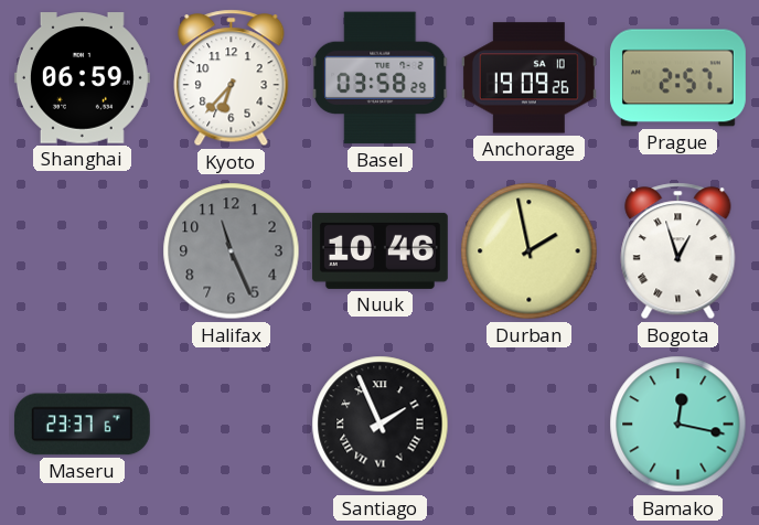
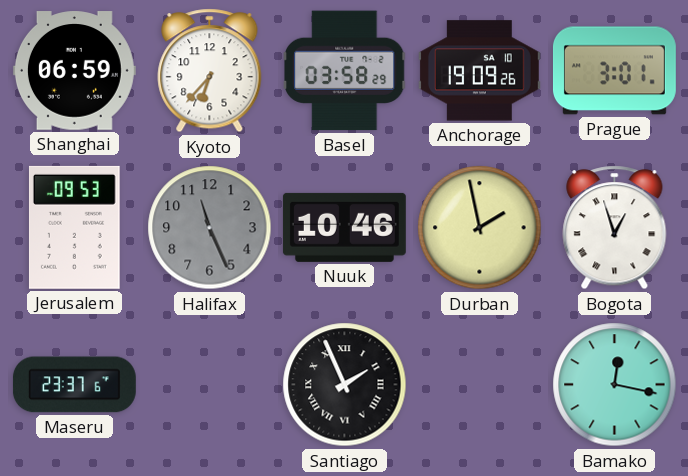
Prague: 2:57 -> 3:01
Jerusalem: none -> 09:53
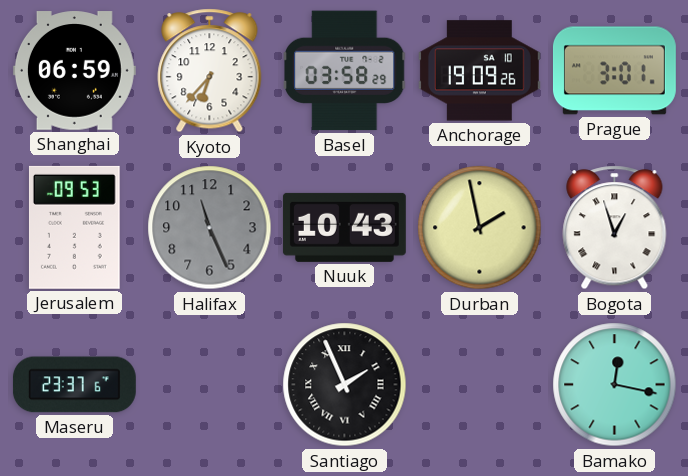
Nuuk: 10:46 -> 10:43
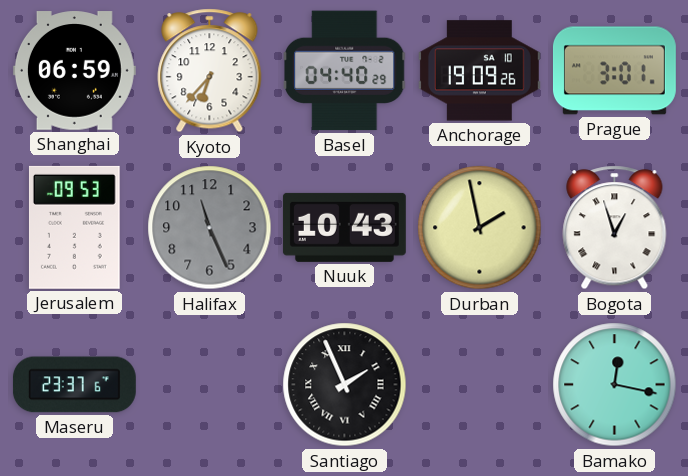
Basel: 03:58 -> 04:40
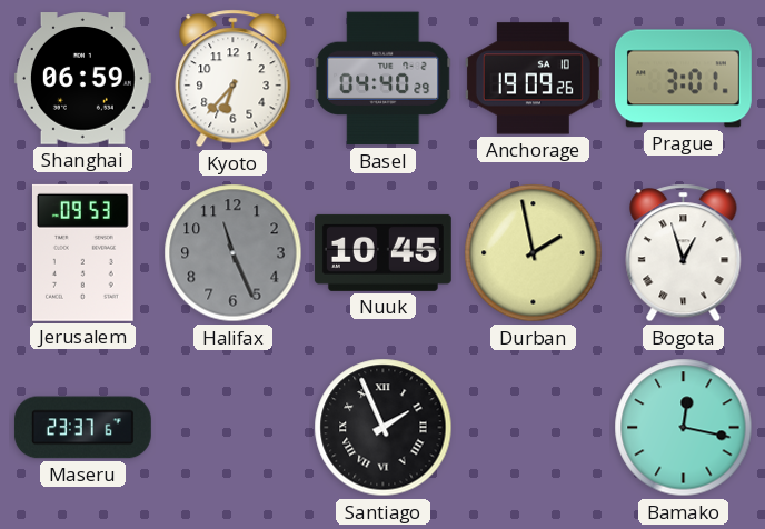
Nuuk: 10:43 -> 10:45
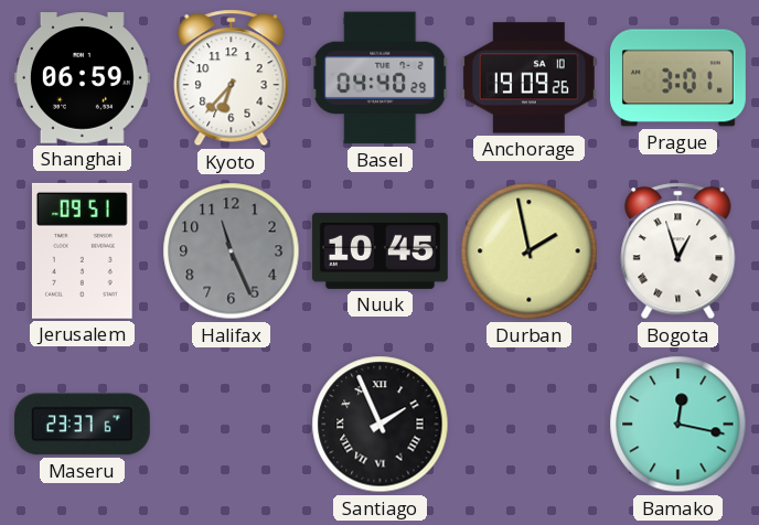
Jerusalem: 09:53 -> 09:51
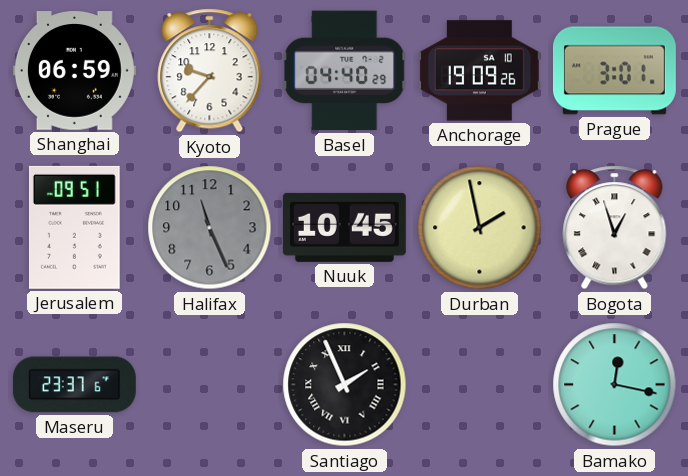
Kyoto: 6:37 -> 9:37
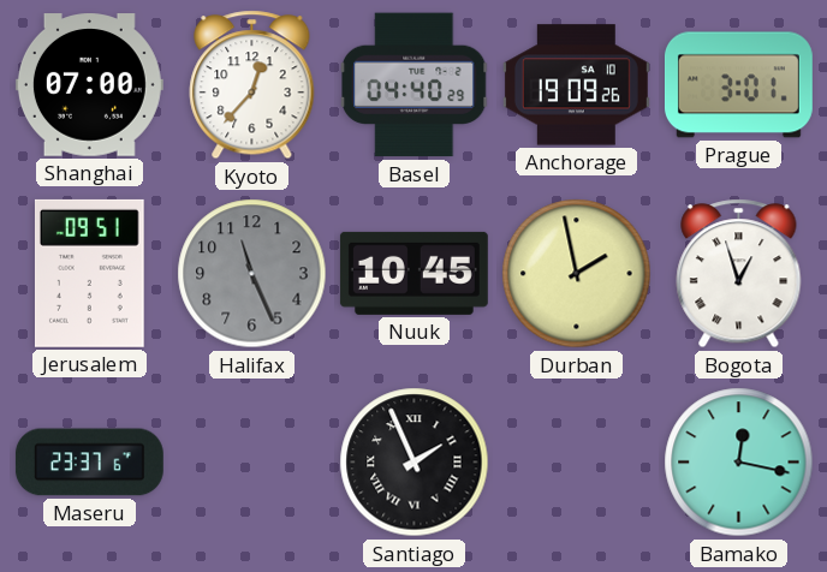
Shanghai: 06:59 -> 07:00
Kyoto: 9:37 -> 12:37
